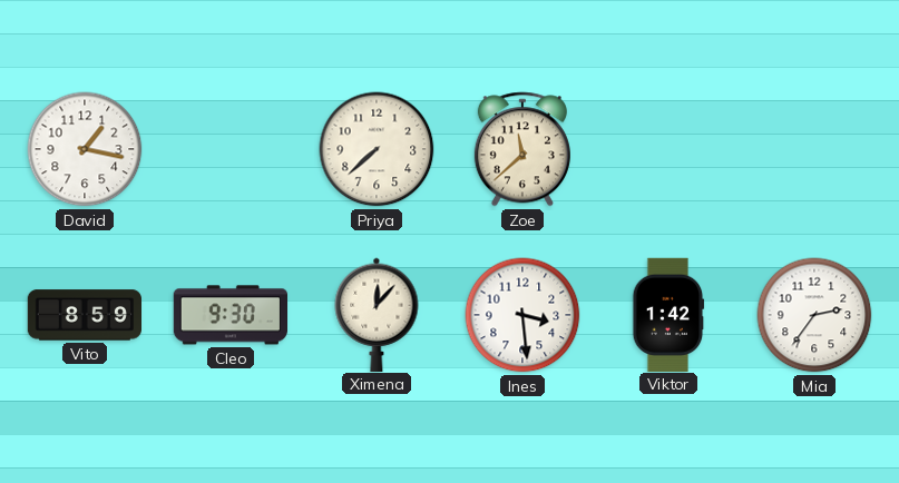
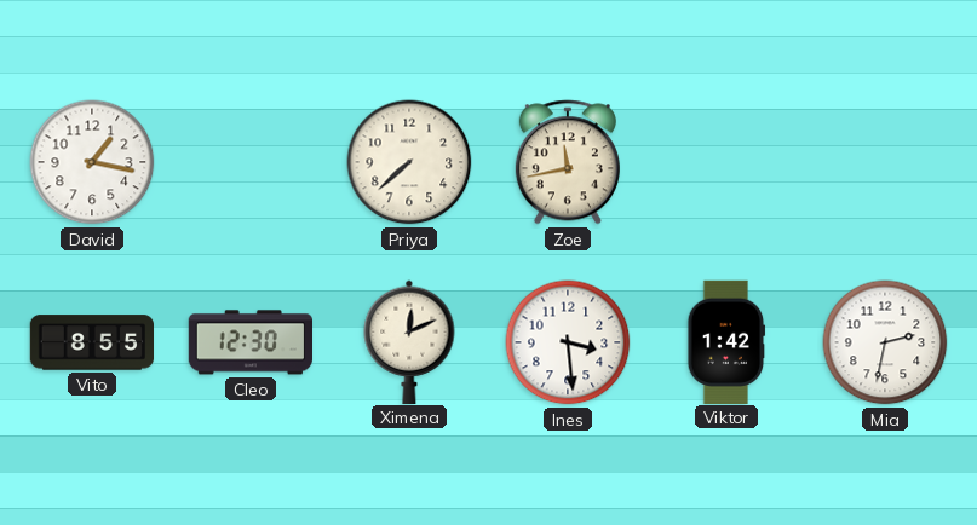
Zoe: 11:38 -> 11:43
Vito: 8:59 -> 8:55
Cleo: 9:30 -> 12:30
Ximena: 12:07 -> 12:11
Mia: 2:36 -> 2:32
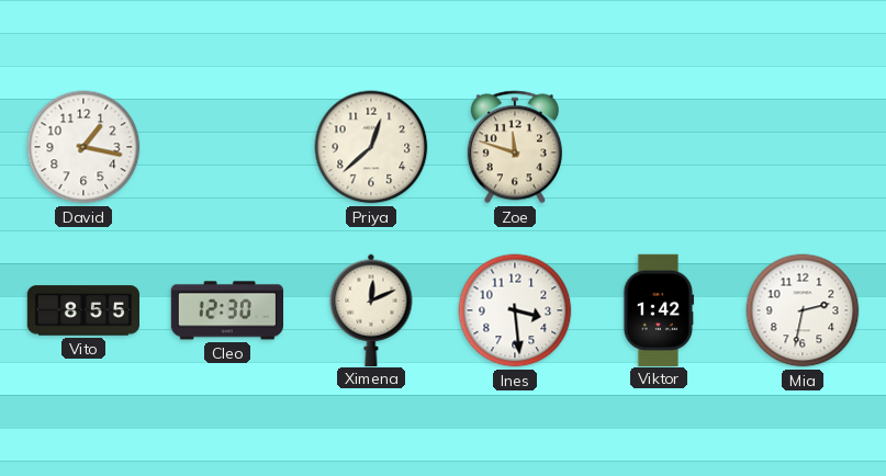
Priya: 7:38 -> 12:38
Zoe: 11:43 -> 11:48
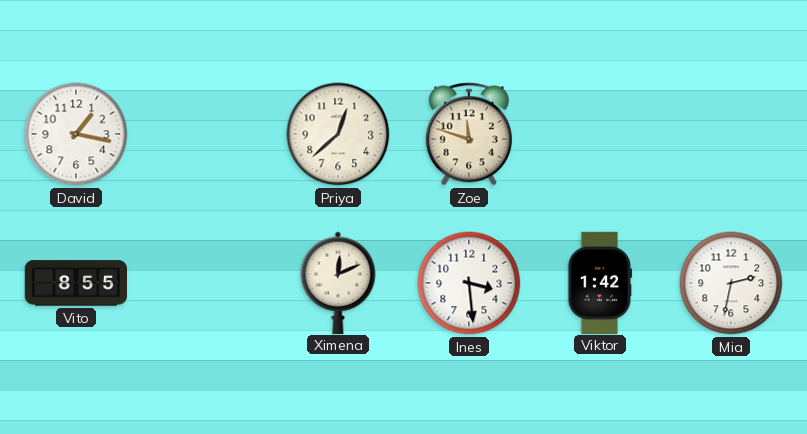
Cleo: 12:30 -> none
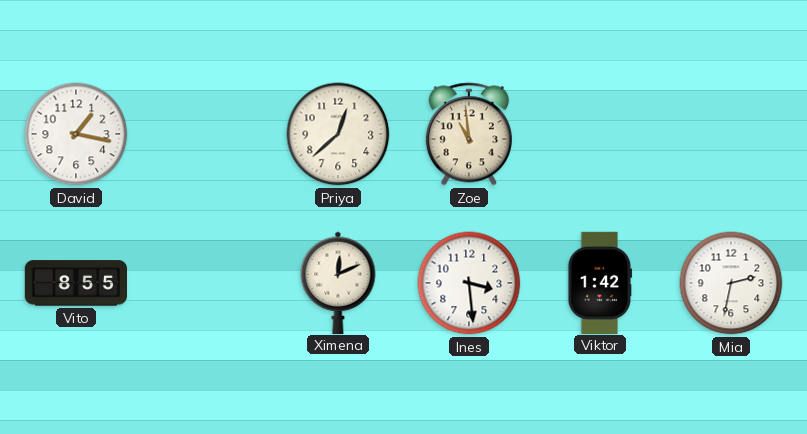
Zoe: 11:48 -> 10:59
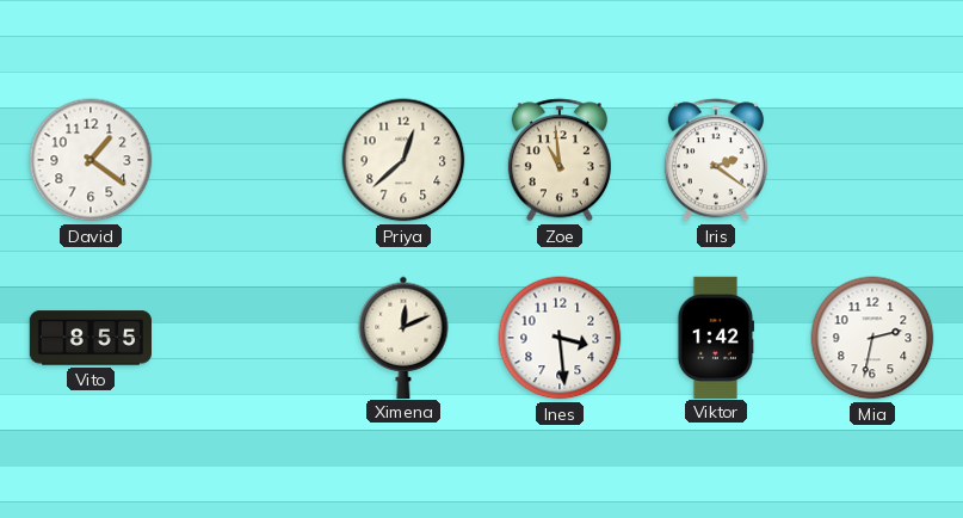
David: 1:17 -> 1:21
Iris: none -> 2:21
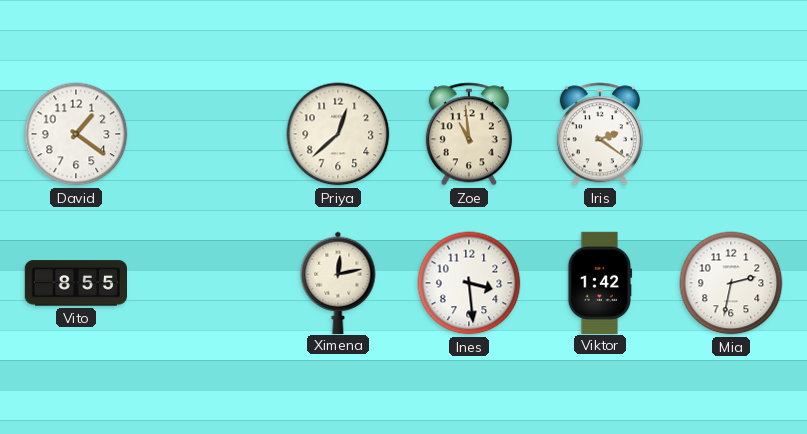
Ximena: 12:11 -> 12:13
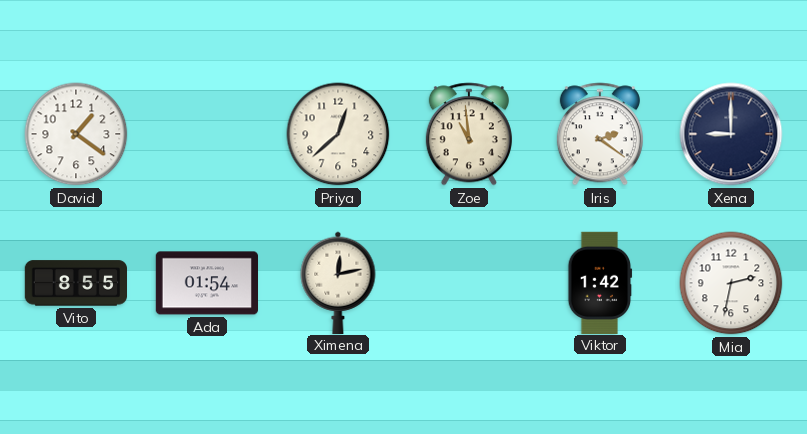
Xena: none -> 9:00
Ada: none -> 01:54
Ines: 3:29 -> none
